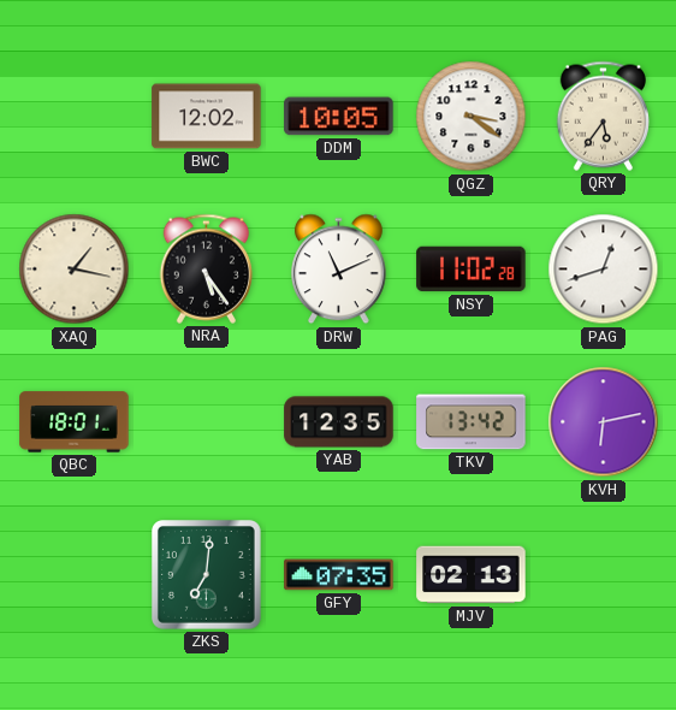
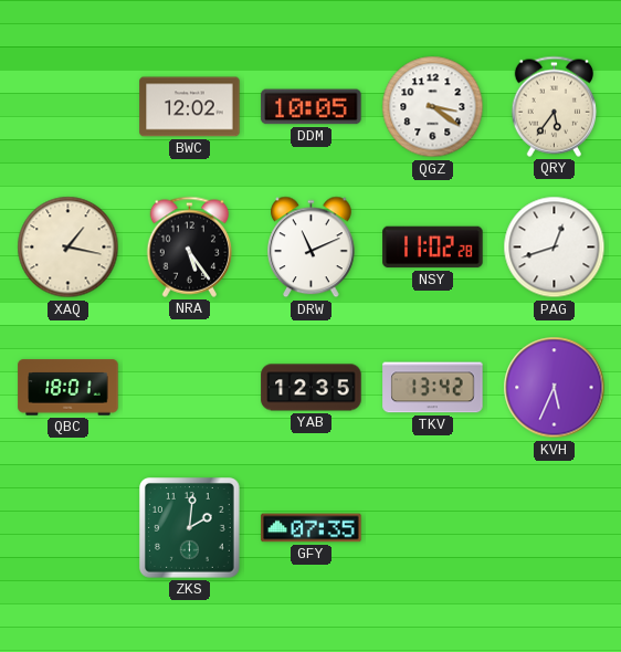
KVH: 6:13 -> 5:34
ZKS: 7:01 -> 2:01
MJV: 02:13 -> none
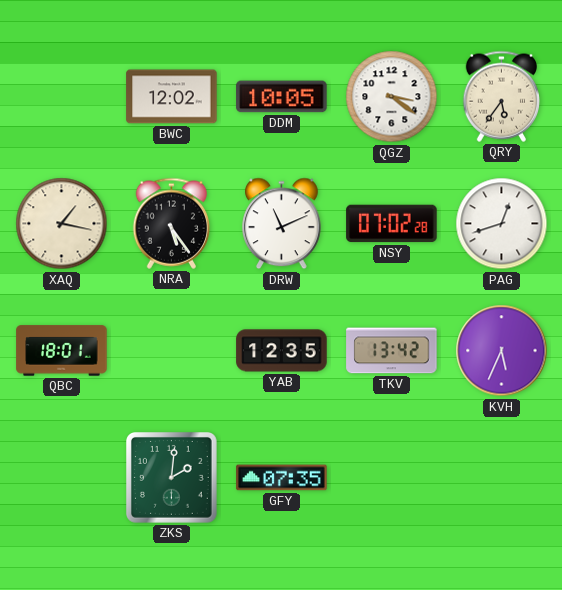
NSY: 11:02 -> 07:02
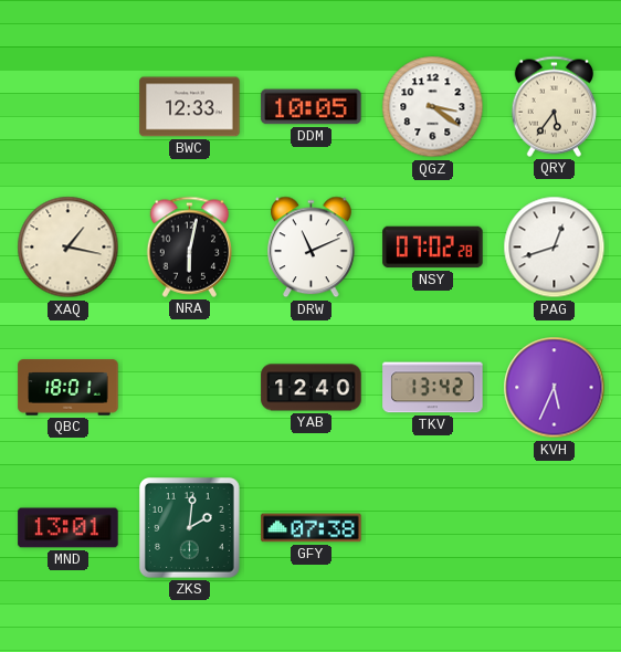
BWC: 12:02 -> 12:33
NRA: 5:24 -> 6:02
YAB: 12:35 -> 12:40
MND: none -> 13:01
GFY: 07:35 -> 07:38
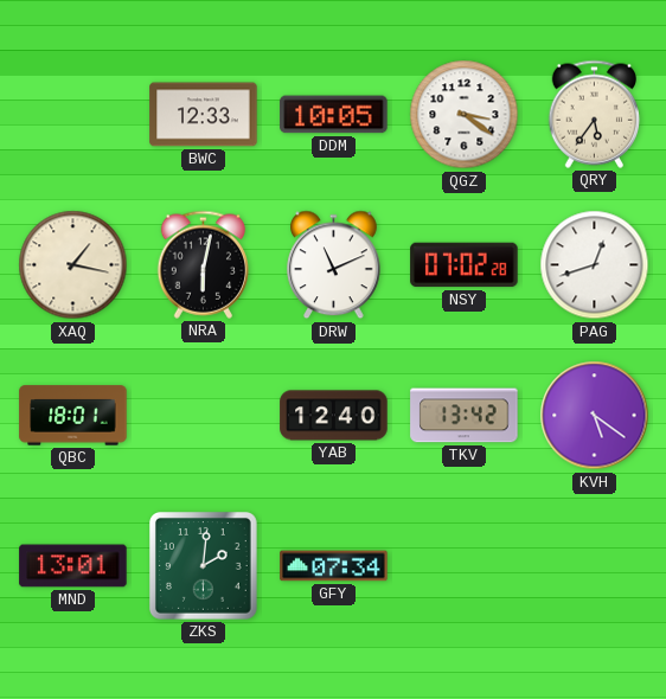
KVH: 5:34 -> 5:21
GFY: 07:38 -> 07:34
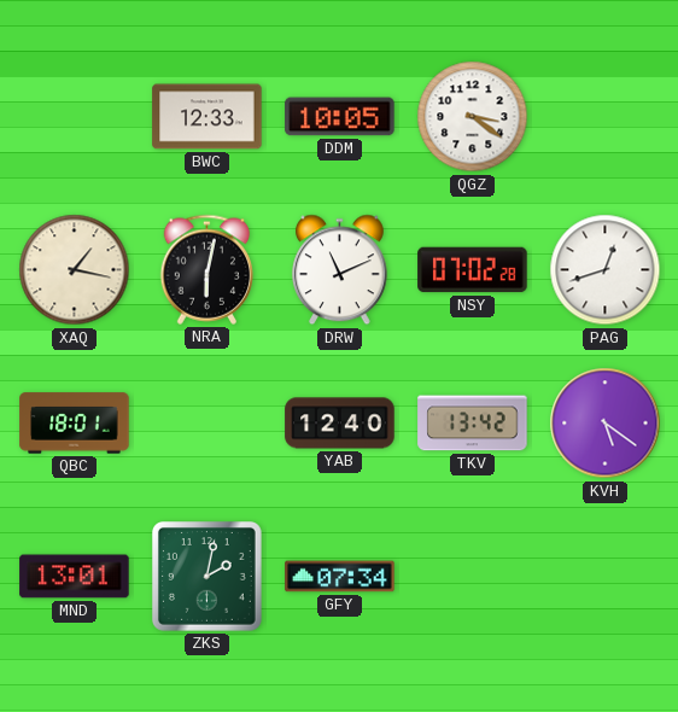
QRY: 5:36 -> none
ZKS: 2:01 -> 2:02
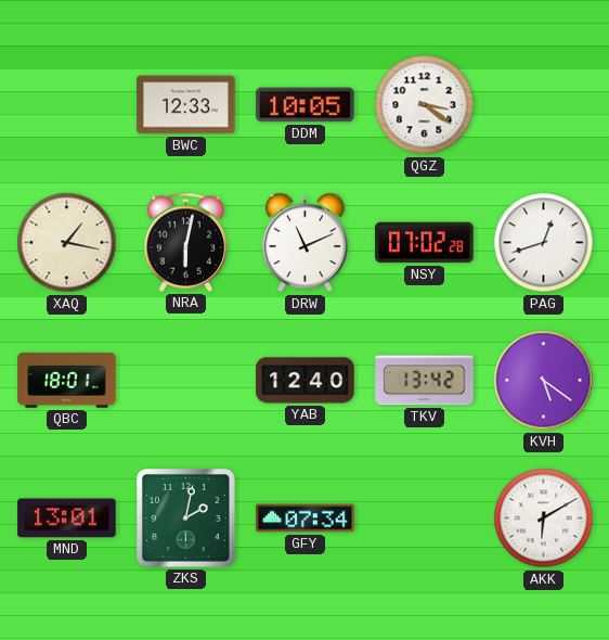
AKK: none -> 6:10
